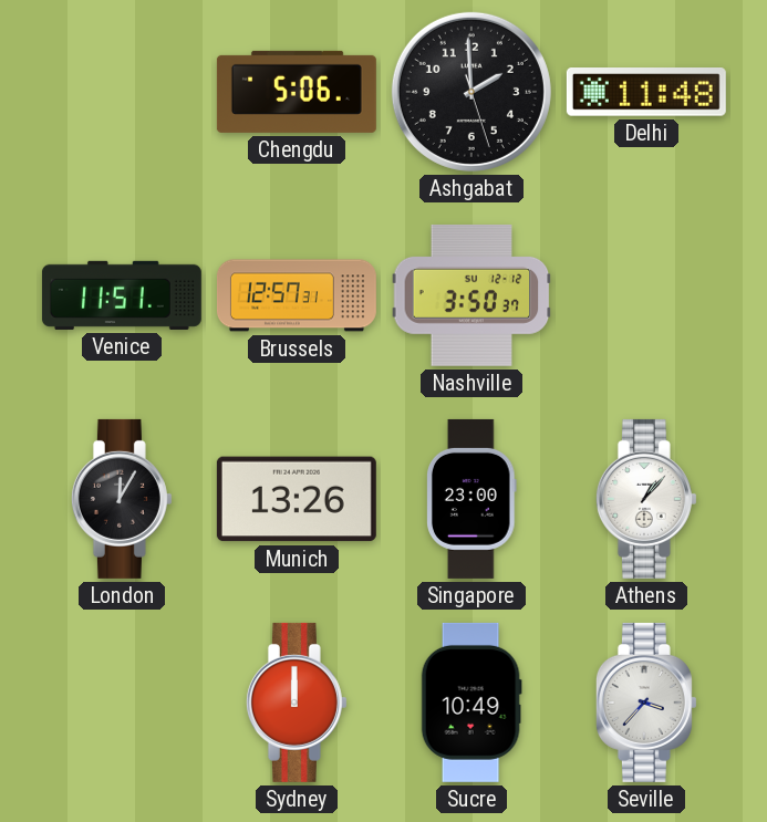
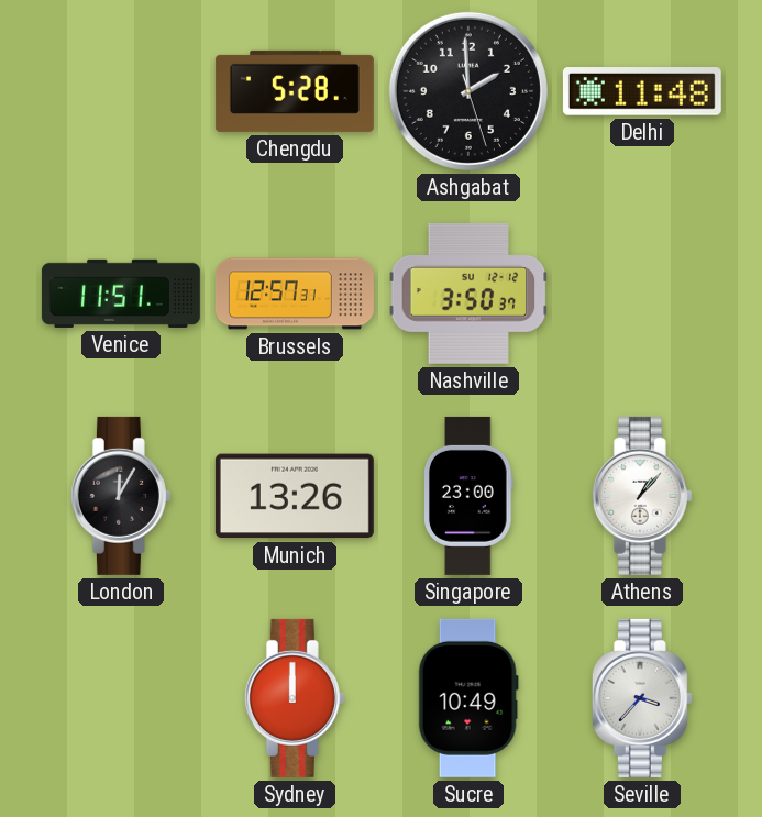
Chengdu: 5:06 -> 5:28
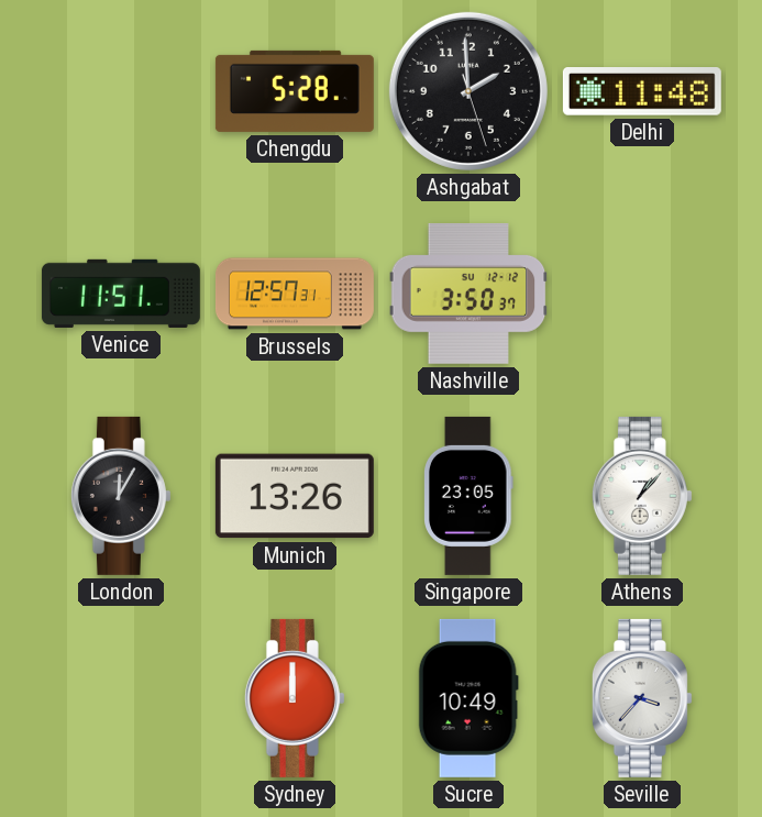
Singapore: 23:00 -> 23:05
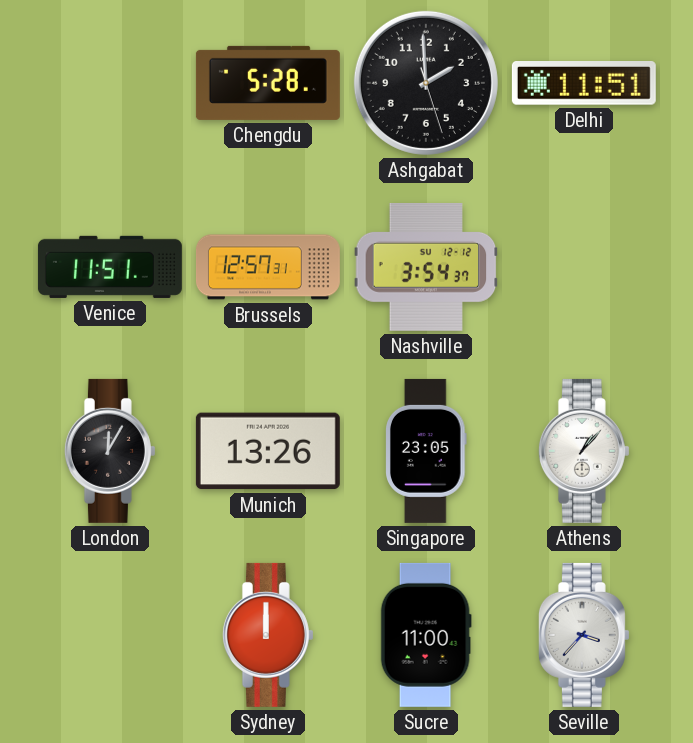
Delhi: 11:48 -> 11:51
Nashville: 3:50 -> 3:54
Sucre: 10:49 -> 11:00
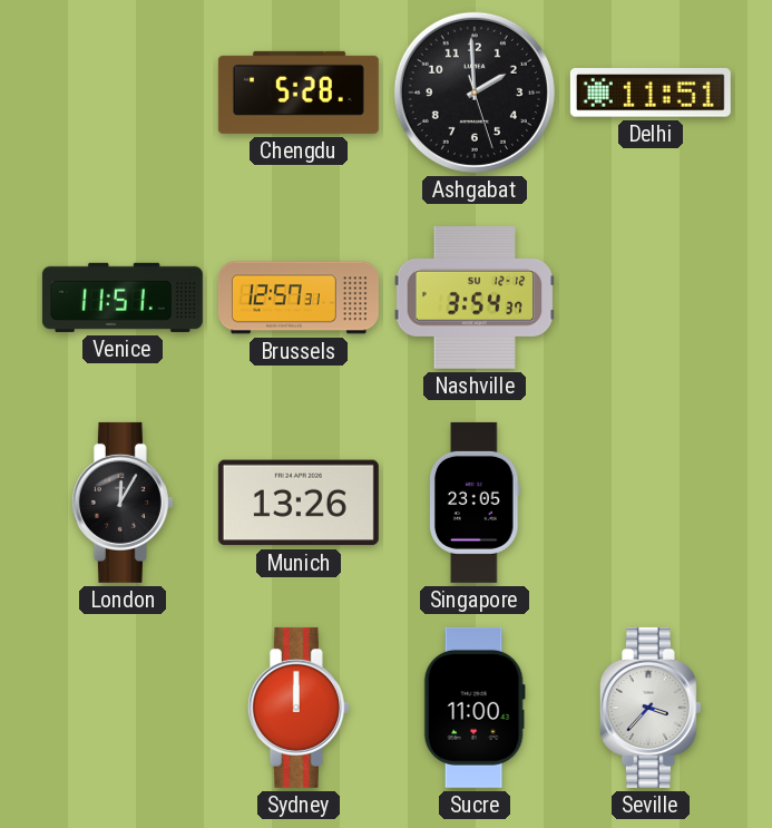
Athens: 1:07 -> none
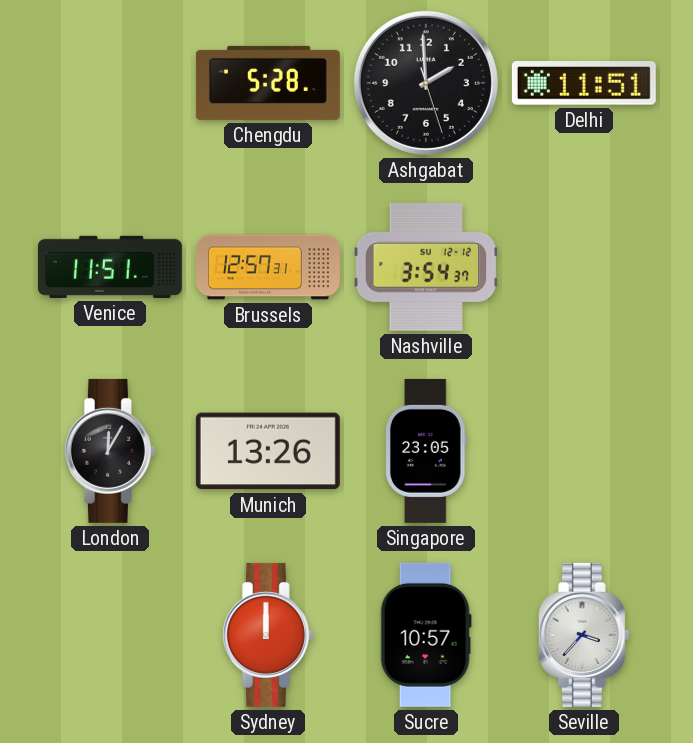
Sucre: 11:00 -> 10:57
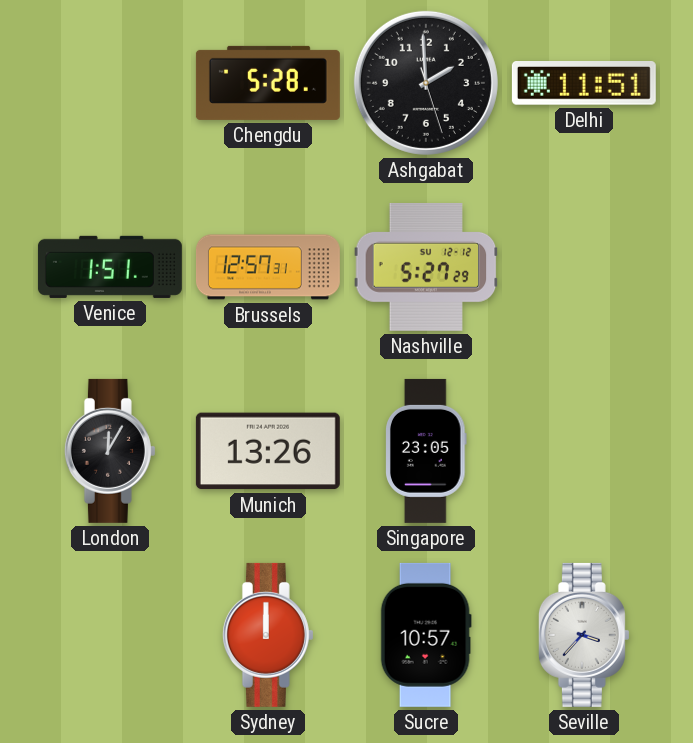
Venice: 11:51 -> 1:51
Nashville: 3:54 -> 5:27
